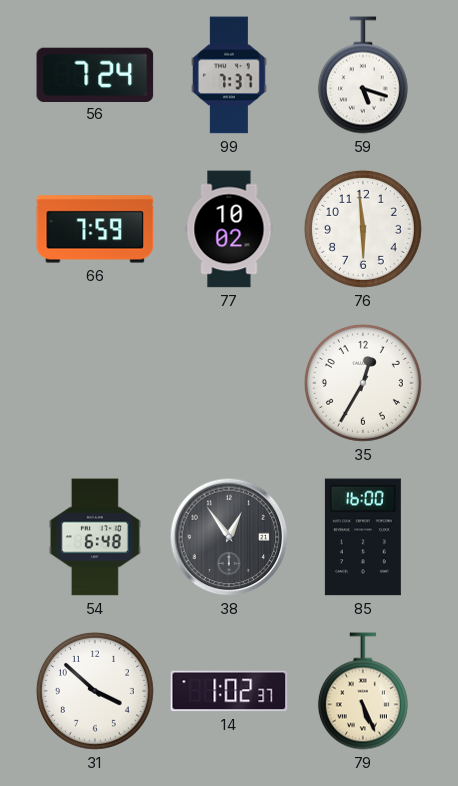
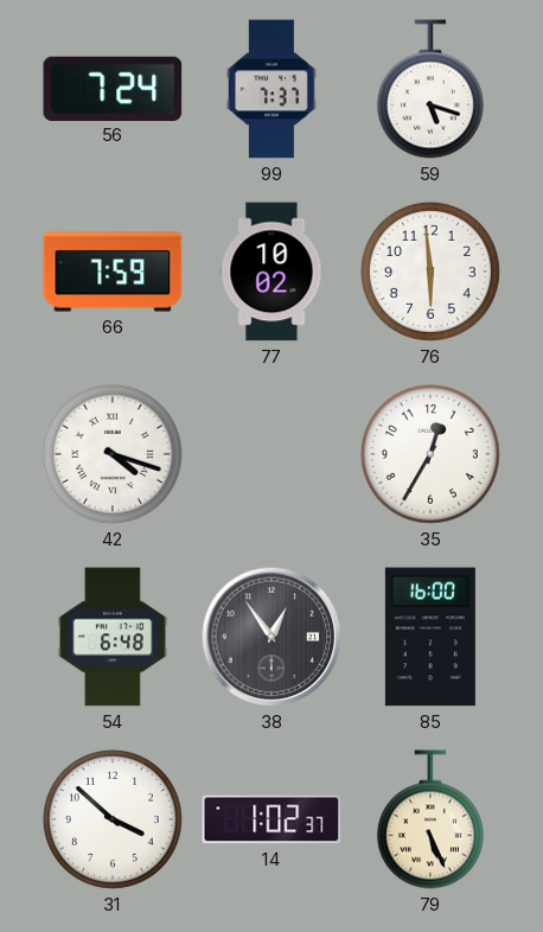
42: none -> 4:18
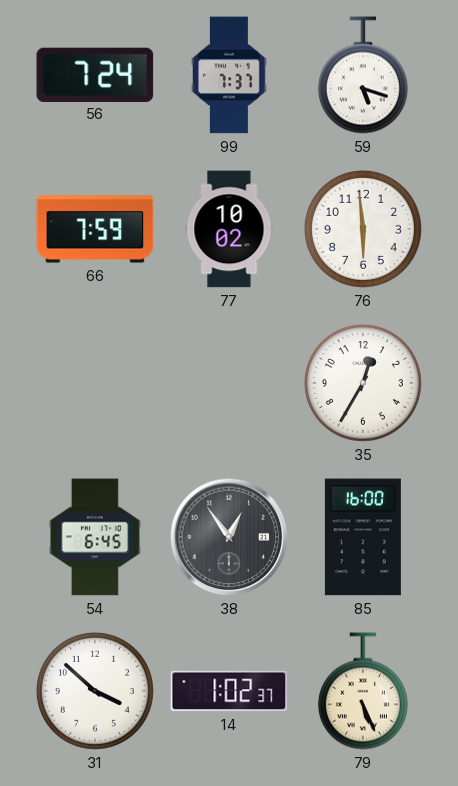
42: 4:18 -> none
54: 6:48 -> 6:45
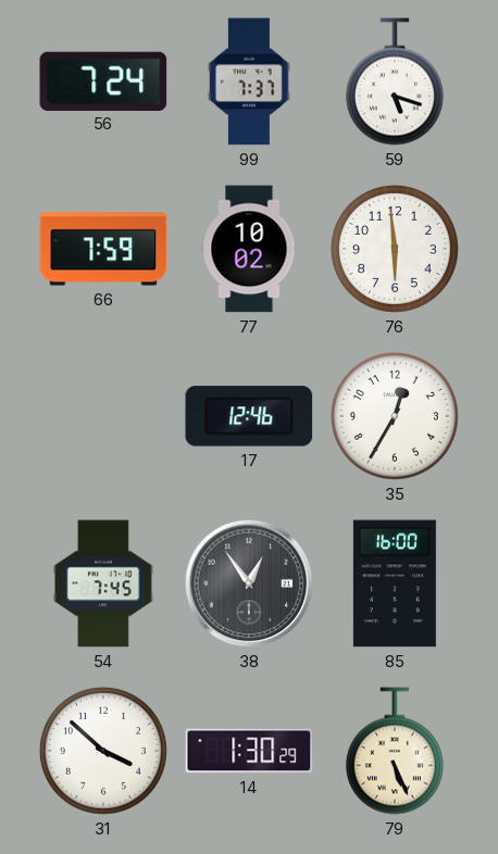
17: none -> 12:46
54: 6:45 -> 7:45
14: 1:02 -> 1:30
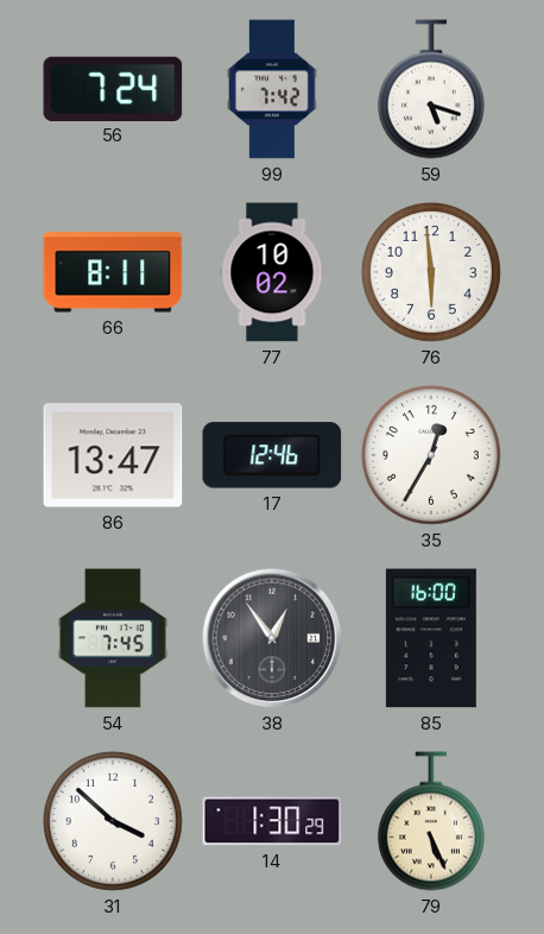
99: 7:37 -> 7:42
66: 7:59 -> 8:11
86: none -> 13:47
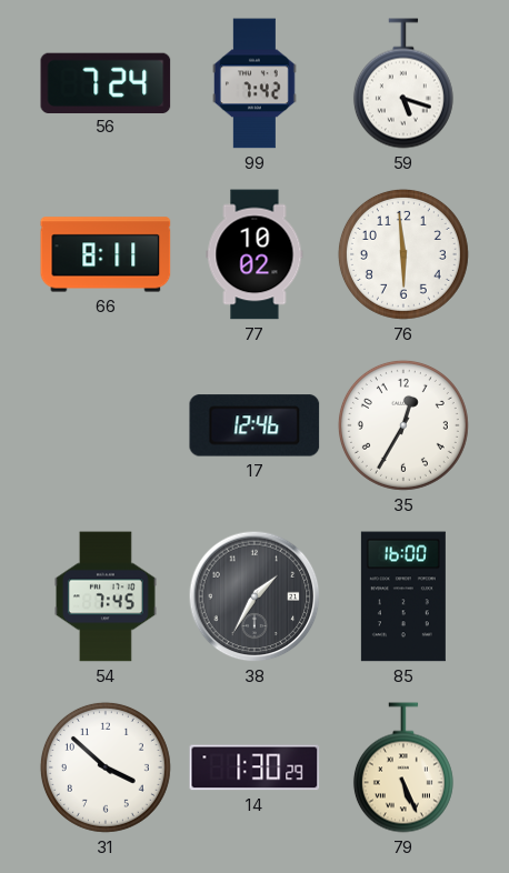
86: 13:47 -> none
38: 12:54 -> 1:35
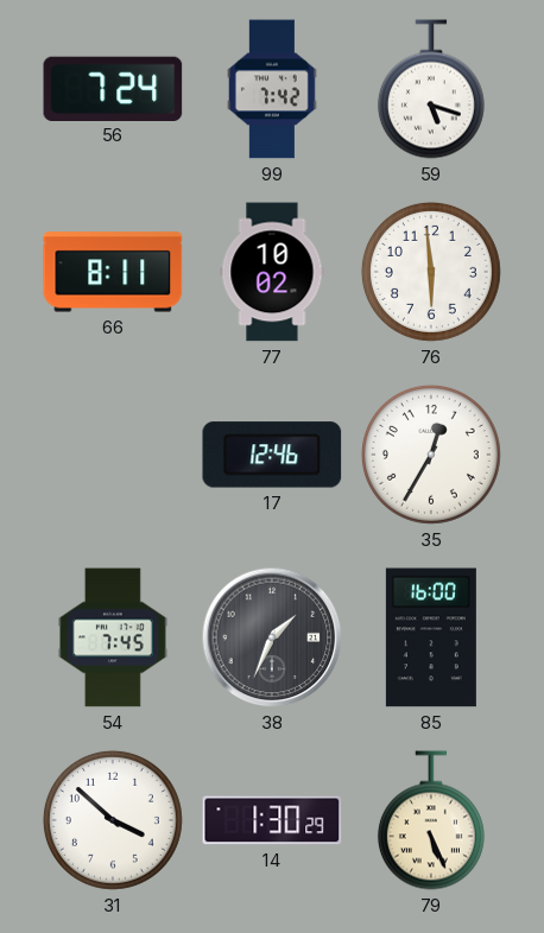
38: 1:35 -> 1:34
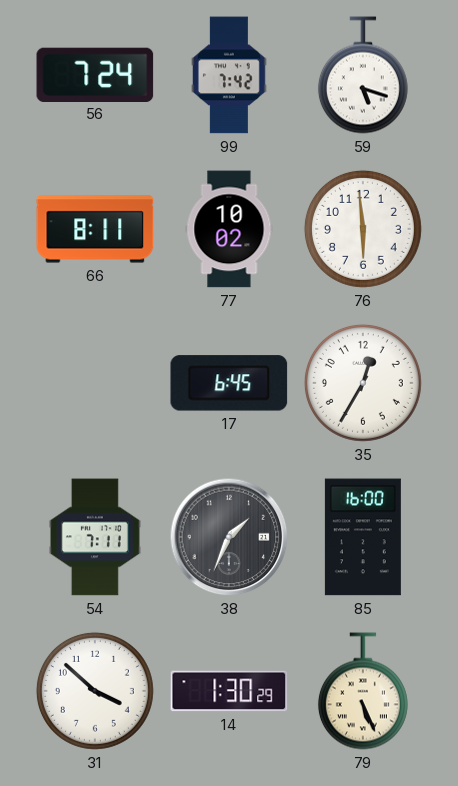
17: 12:46 -> 6:45
54: 7:45 -> 7:11
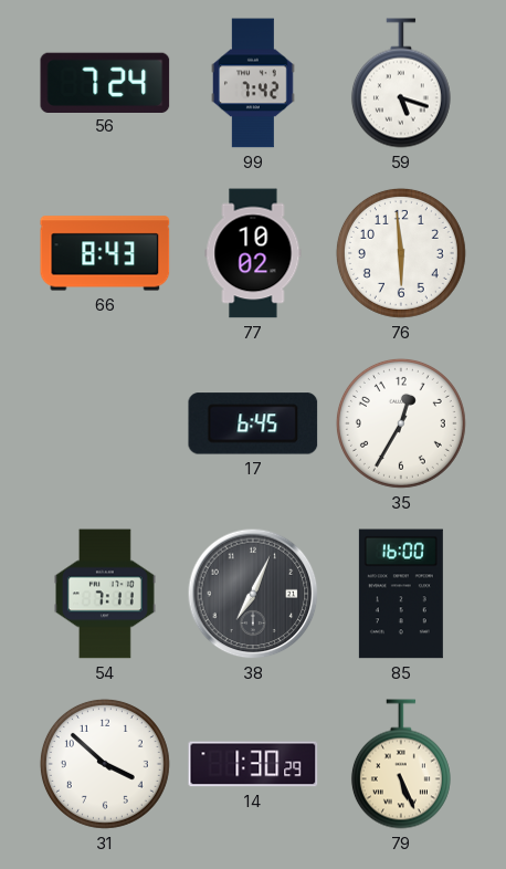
66: 8:11 -> 8:43
38: 1:34 -> 7:04
